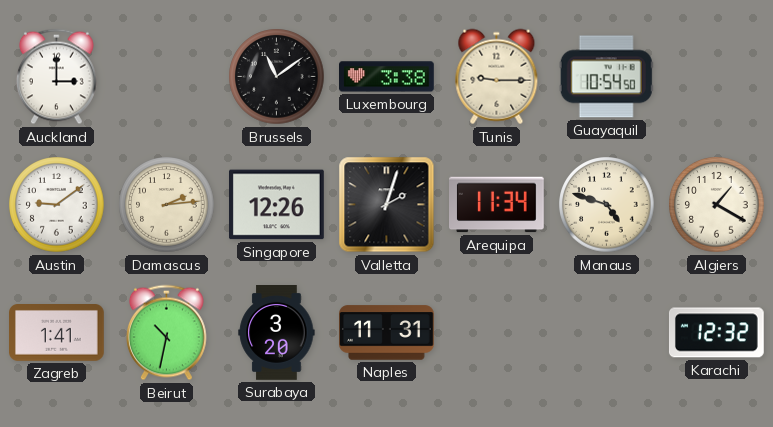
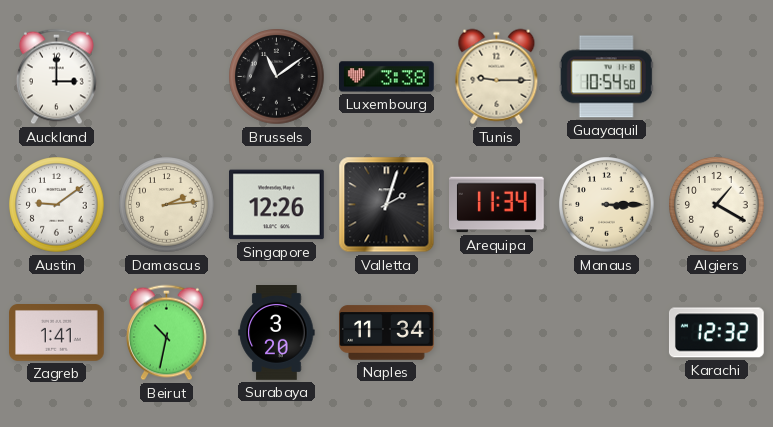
Manaus: 4:48 -> 3:15
Naples: 11:31 -> 11:34
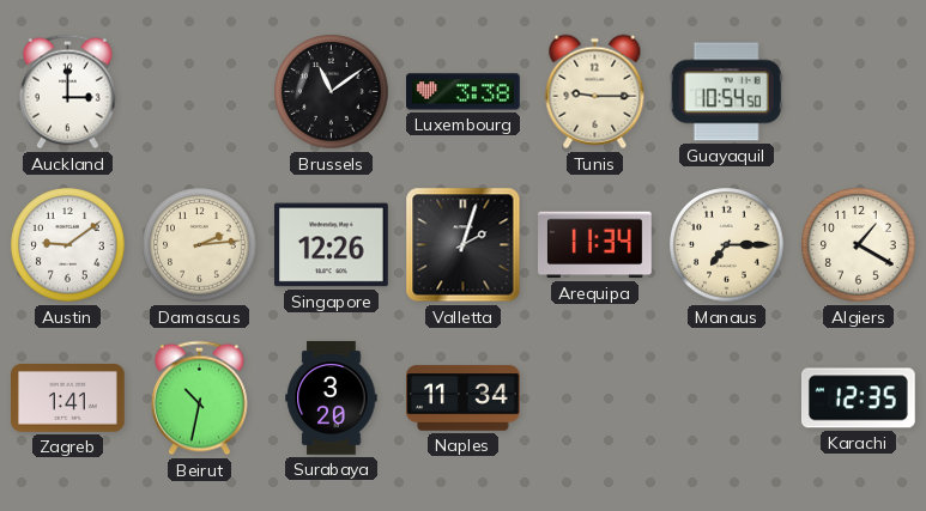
Manaus: 3:15 -> 7:15
Karachi: 12:32 -> 12:35
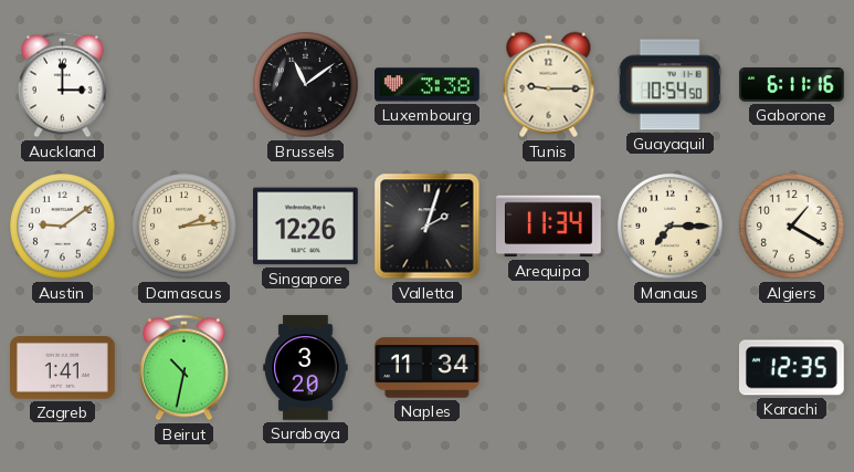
Gaborone: none -> 6:11
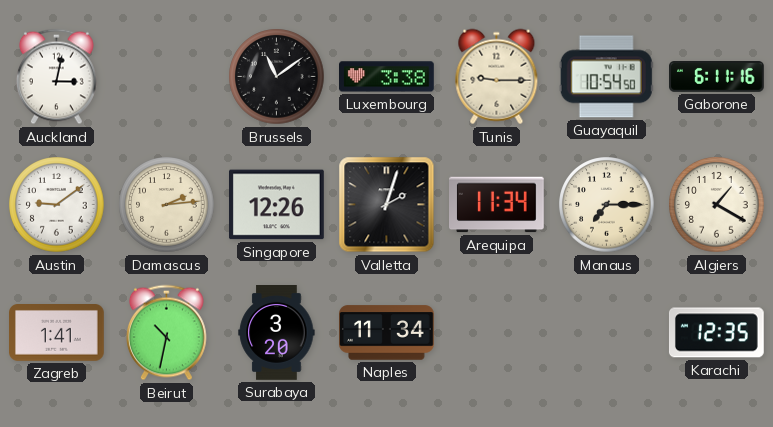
Auckland: 3:00 -> 3:02
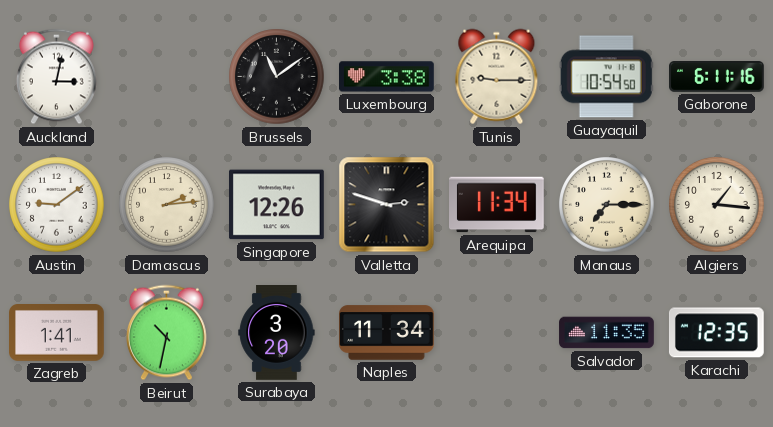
Valletta: 2:03 -> 2:48
Algiers: 1:20 -> 1:16
Salvador: none -> 11:35
